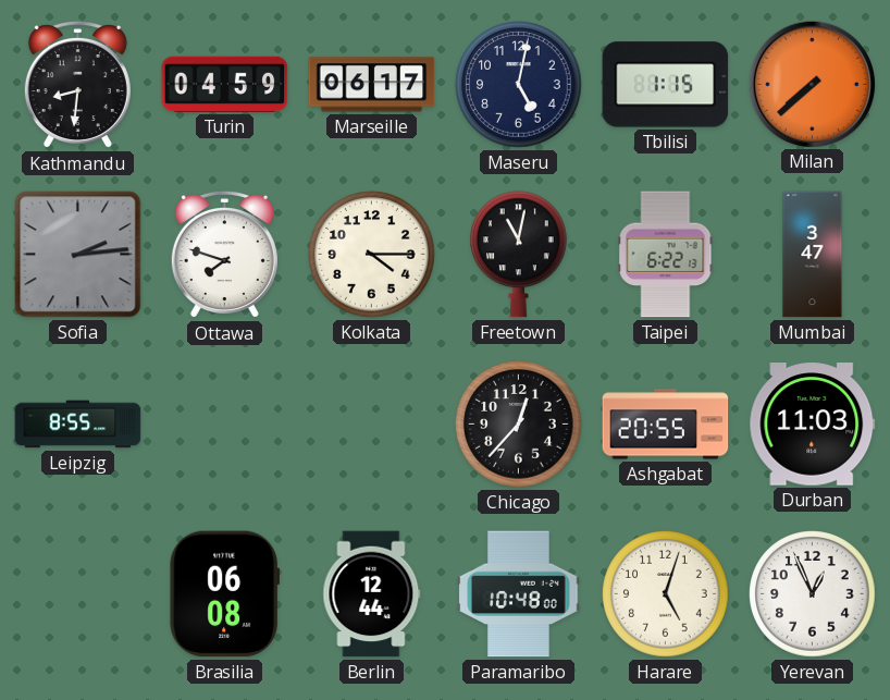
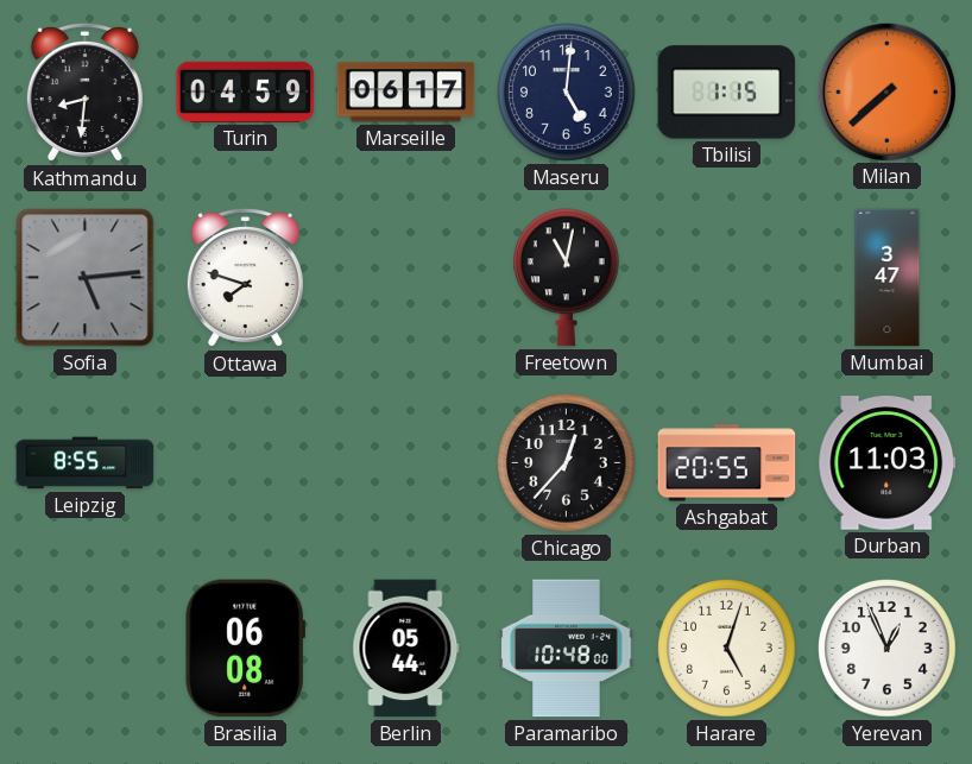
Maseru: 5:02 -> 5:01
Sofia: 2:14 -> 5:14
Kolkata: 4:15 -> none
Taipei: 6:22 -> none
Berlin: 12:44 -> 05:44
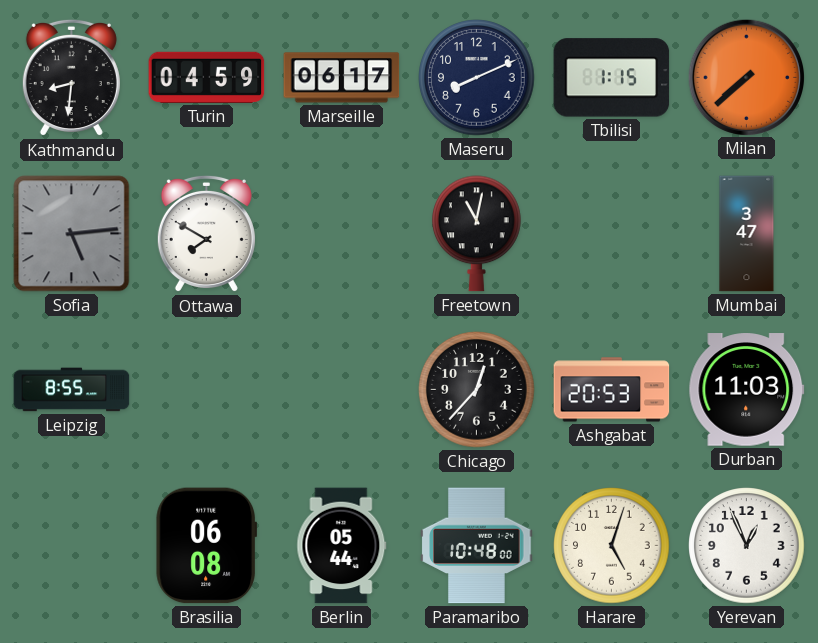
Maseru: 5:01 -> 8:11
Ottawa: 7:48 -> 7:50
Ashgabat: 20:55 -> 20:53
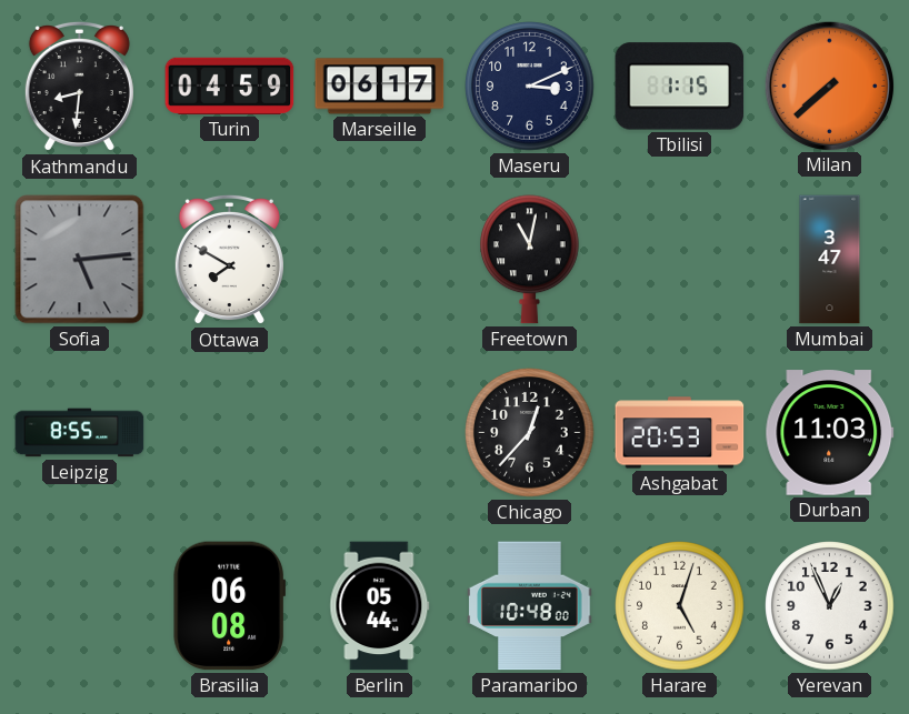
Maseru: 8:11 -> 3:11
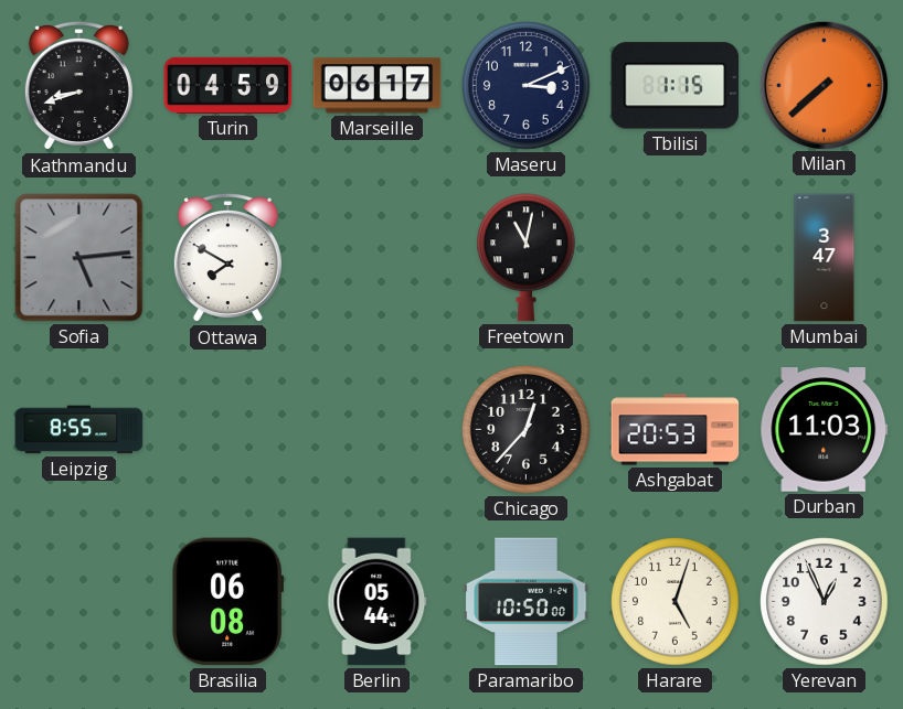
Kathmandu: 8:31 -> 8:42
Paramaribo: 10:48 -> 10:50
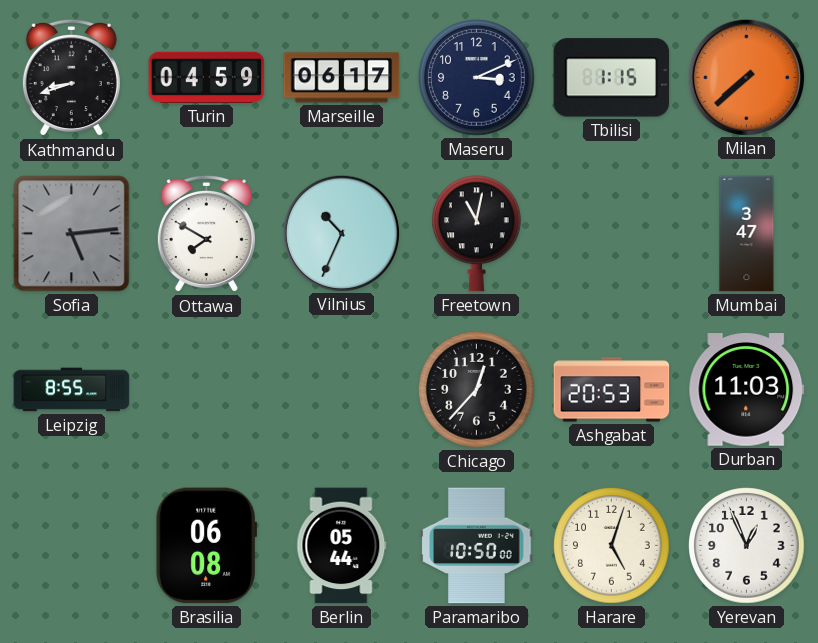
Vilnius: none -> 10:34
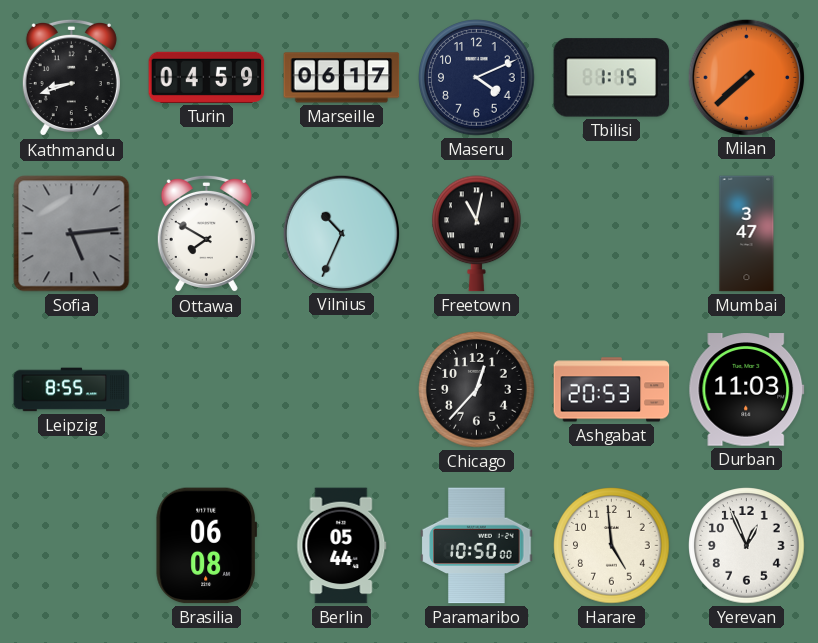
Maseru: 3:11 -> 4:11
Harare: 5:03 -> 4:59
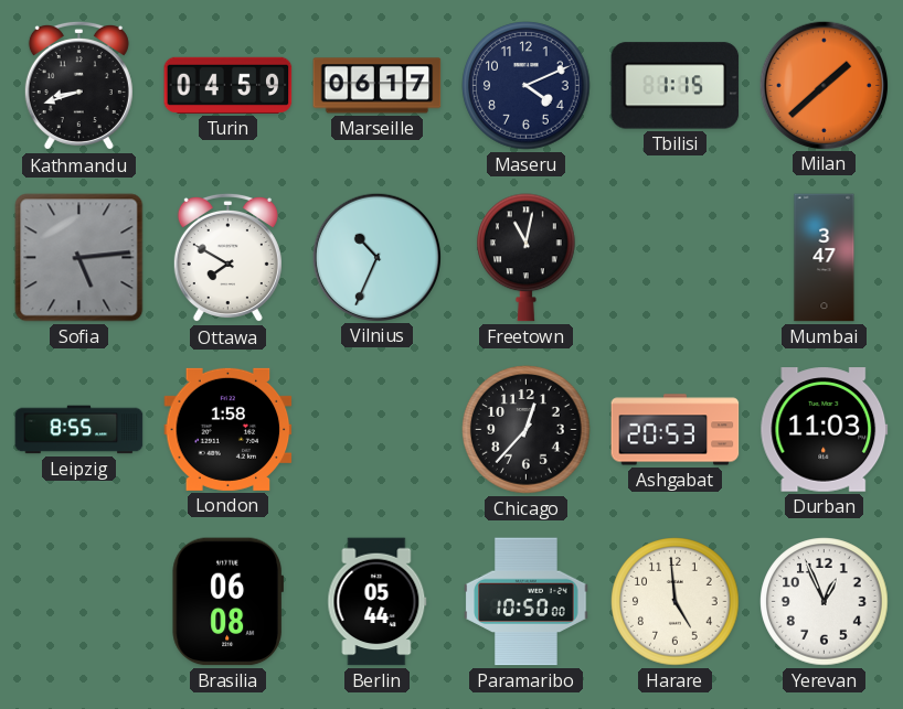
Milan: 7:38 -> 1:38
London: none -> 1:58
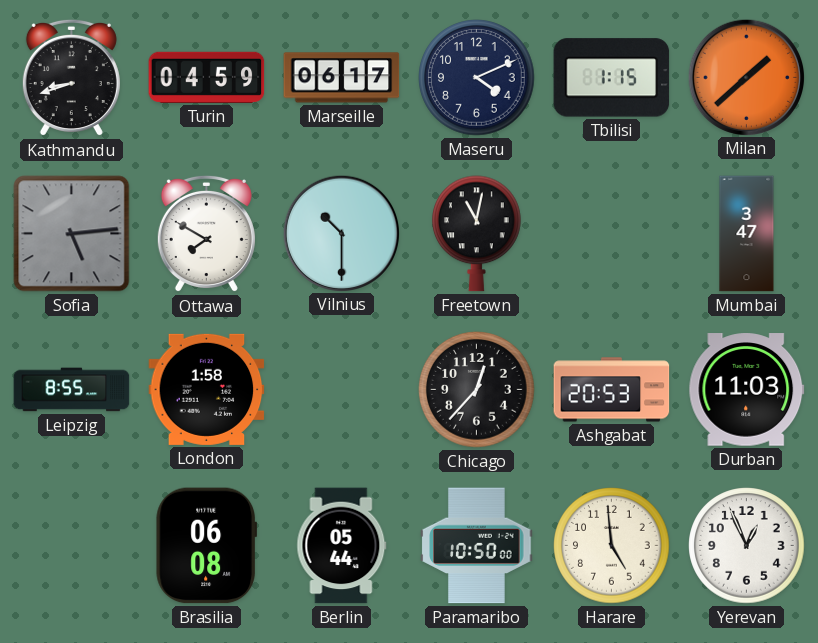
Vilnius: 10:34 -> 10:30
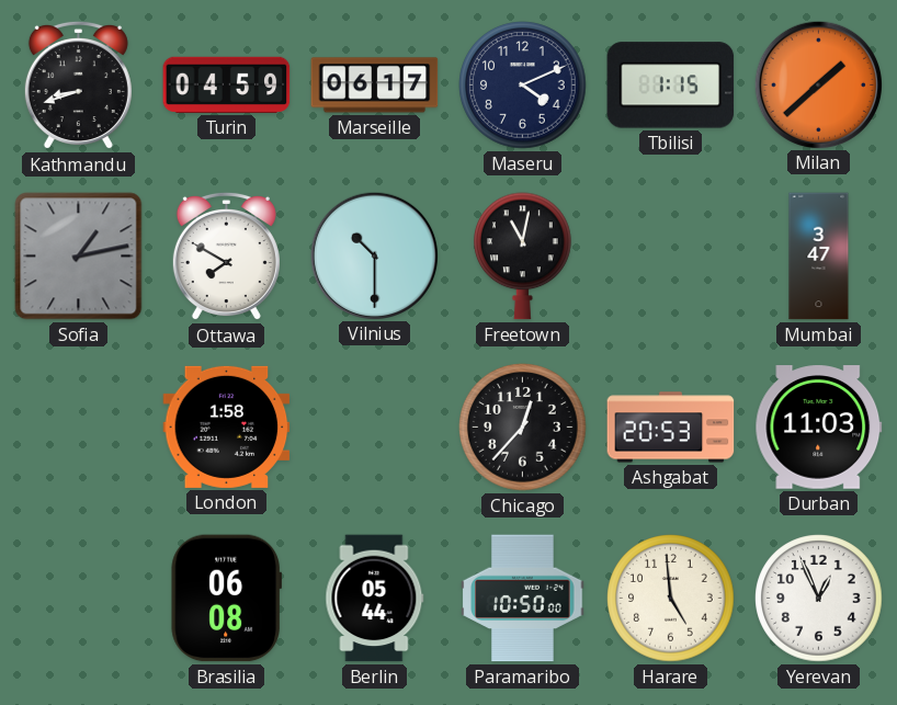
Sofia: 5:14 -> 1:13
Leipzig: 8:55 -> none
